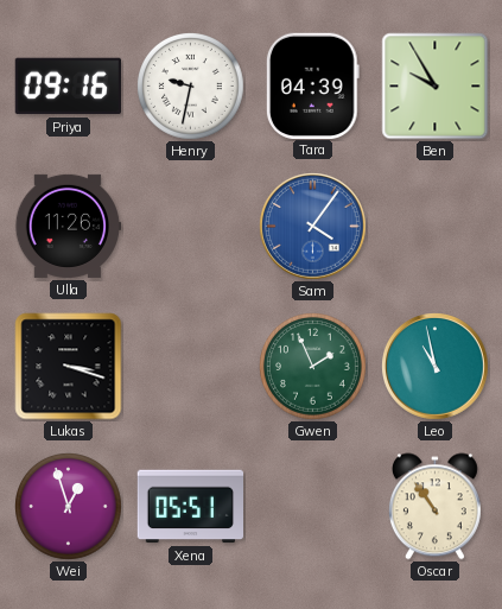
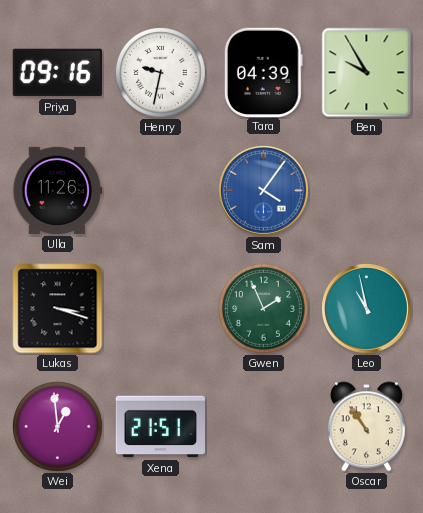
Wei: 12:57 -> 12:59
Xena: 05:51 -> 21:51
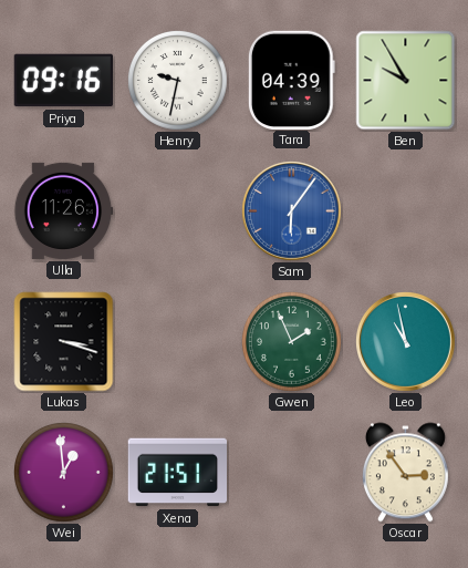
Sam: 4:06 -> 6:06
Oscar: 10:54 -> 2:54
